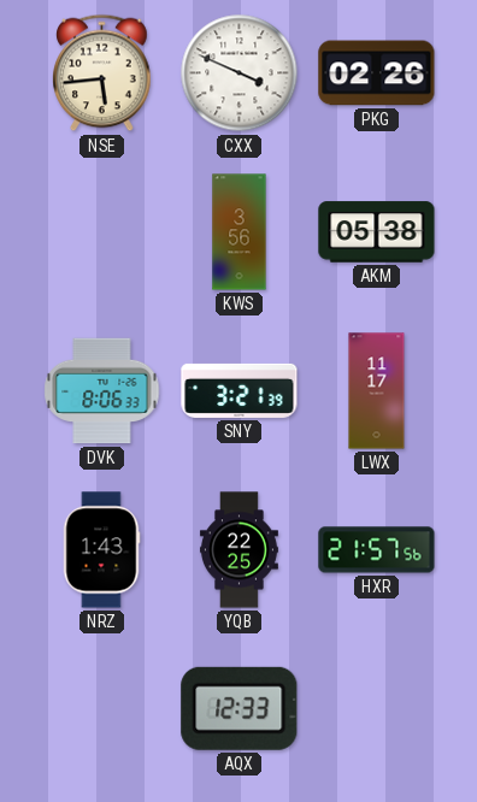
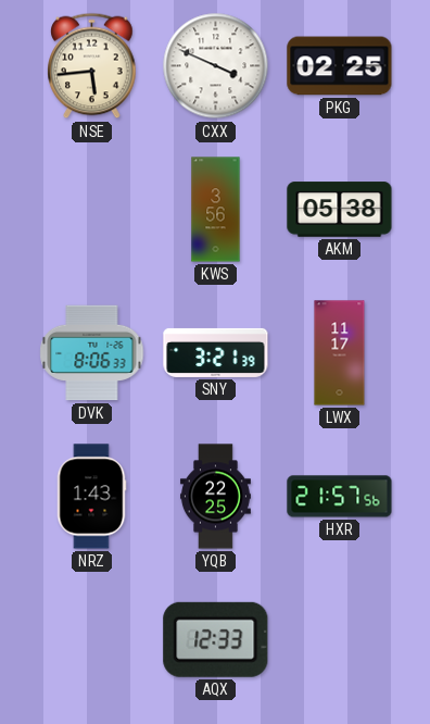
PKG: 02:26 -> 02:25
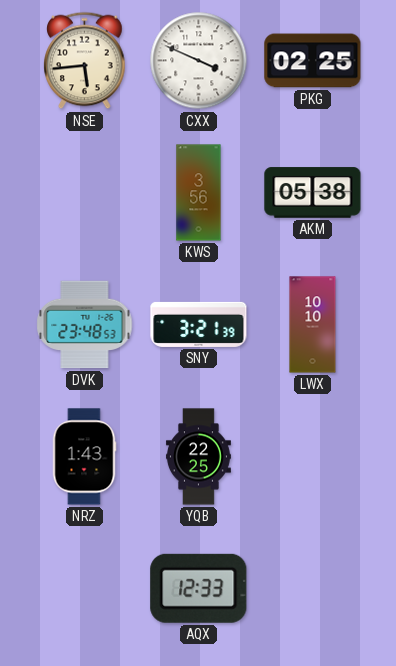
DVK: 8:06 -> 23:48
LWX: 11:17 -> 10:10
HXR: 21:57 -> none
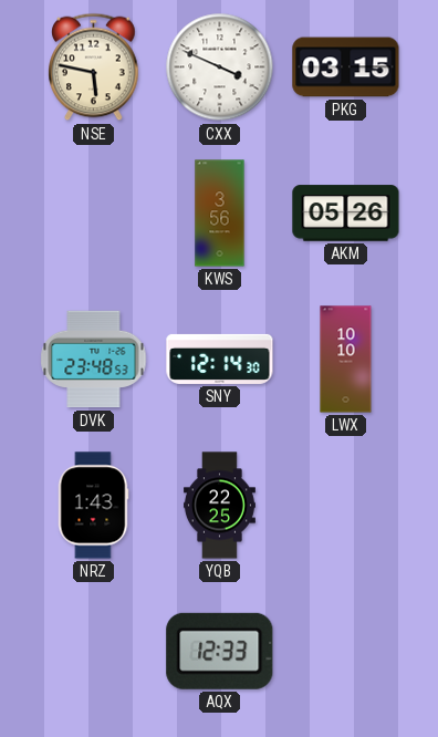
NSE: 5:44 -> 5:47
PKG: 02:25 -> 03:15
AKM: 05:38 -> 05:26
SNY: 3:21 -> 12:14
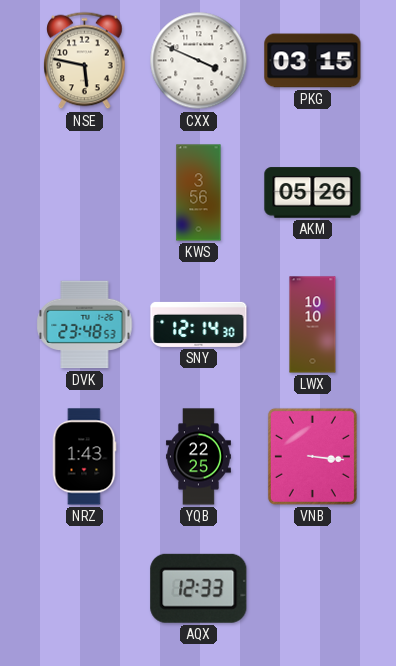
VNB: none -> 3:16
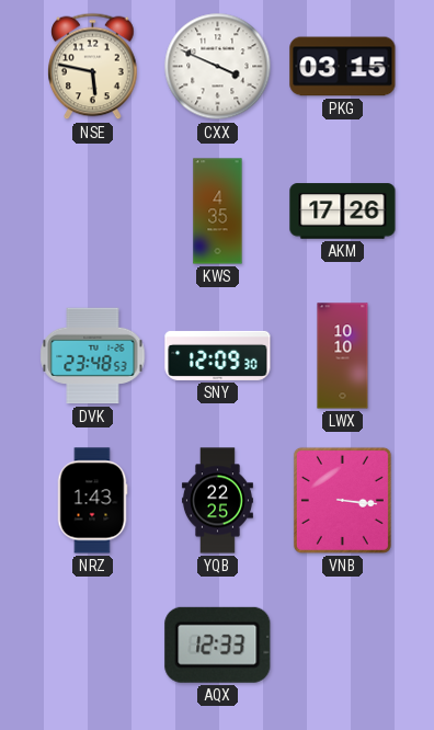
KWS: 3:56 -> 4:35
AKM: 05:26 -> 17:26
SNY: 12:14 -> 12:09
